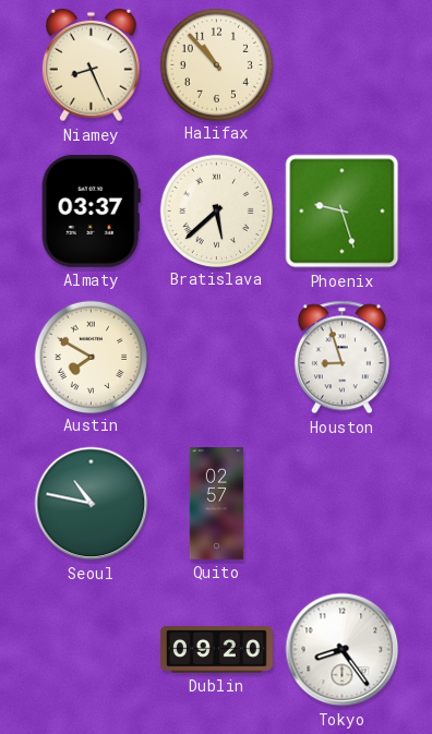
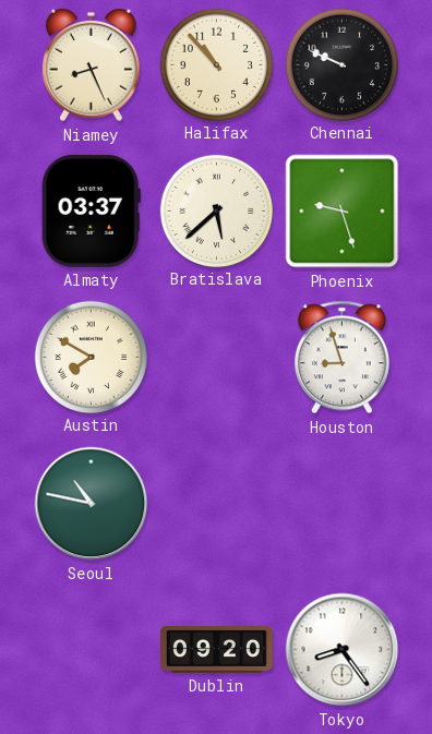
Chennai: none -> 9:49
Quito: 02:57 -> none
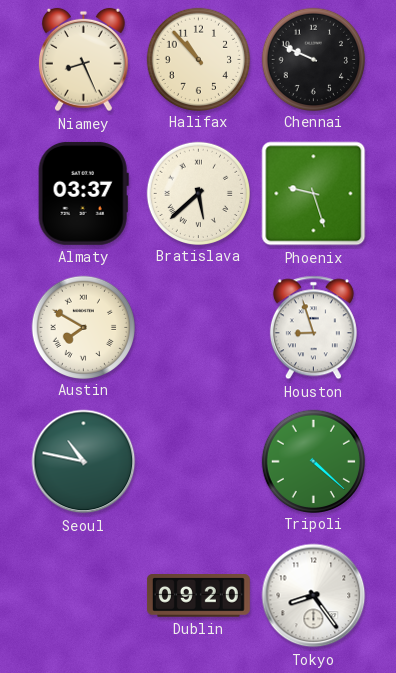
Tripoli: none -> 4:22
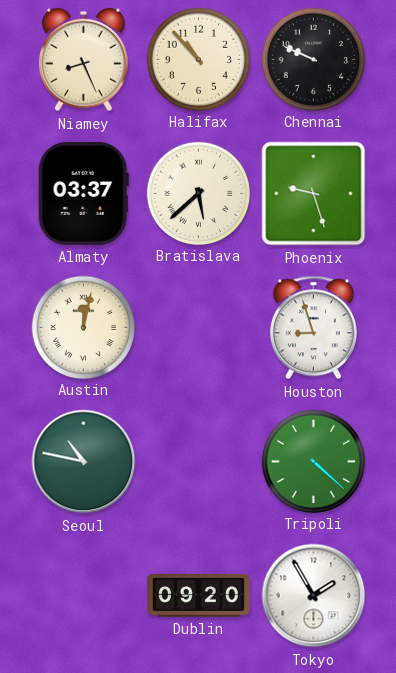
Austin: 7:50 -> 12:02
Tokyo: 8:24 -> 1:55
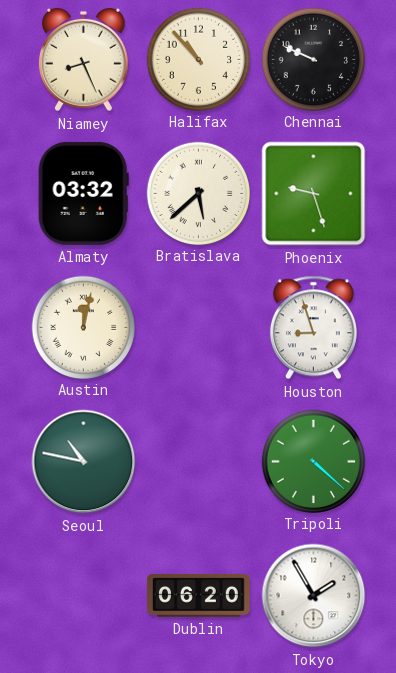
Almaty: 03:37 -> 03:32
Dublin: 09:20 -> 06:20
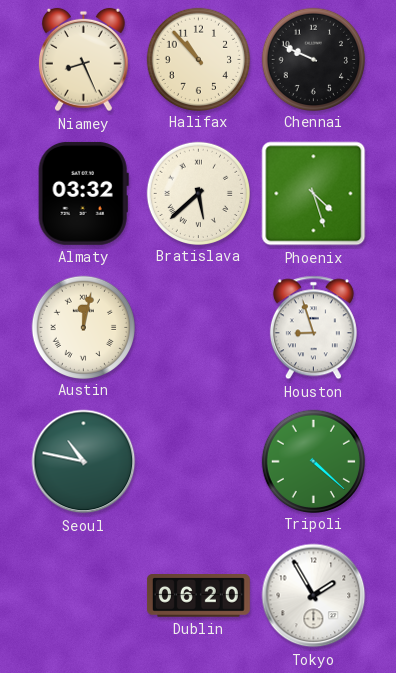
Phoenix: 9:27 -> 4:27
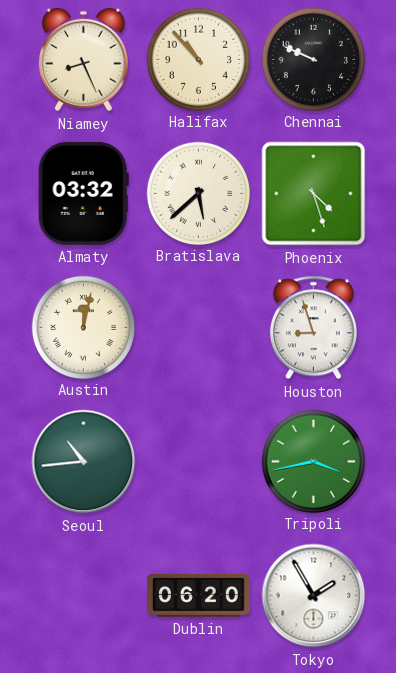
Seoul: 10:47 -> 10:44
Tripoli: 4:22 -> 3:43
